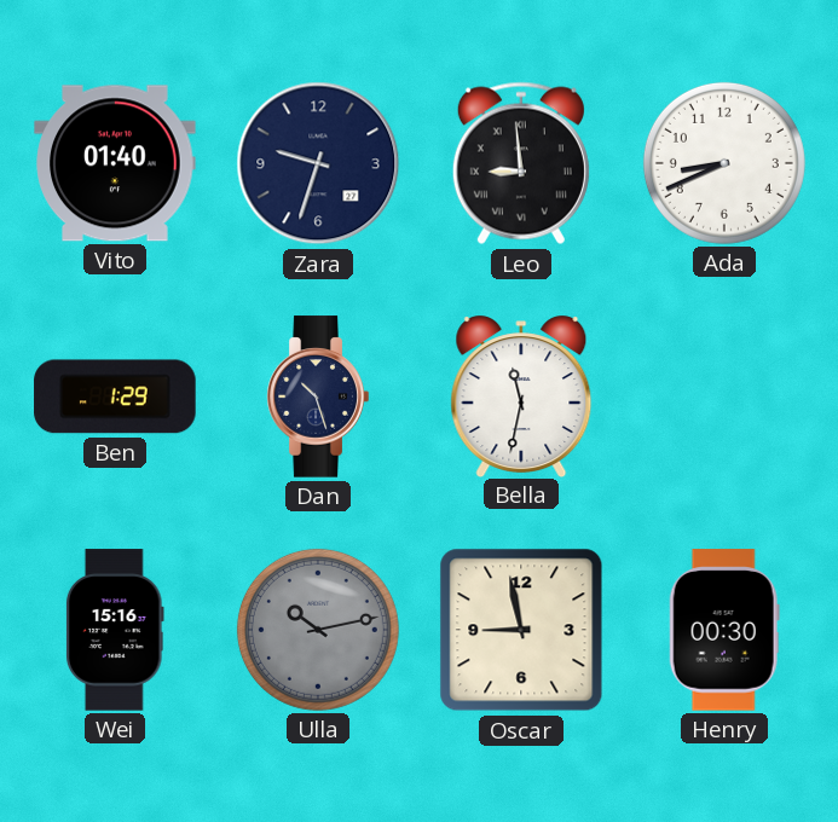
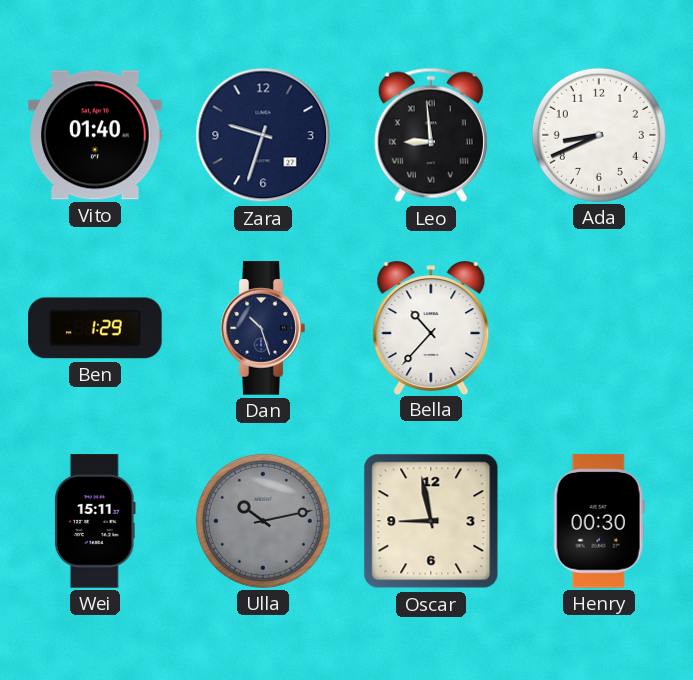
Bella: 11:32 -> 10:37
Wei: 15:16 -> 15:11
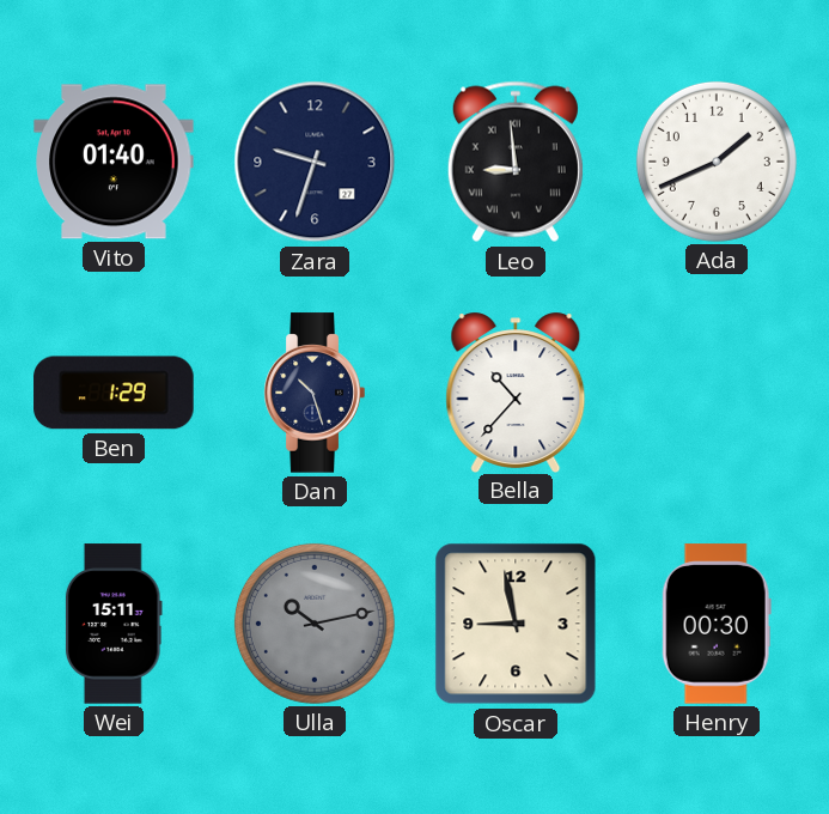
Ada: 8:41 -> 1:41
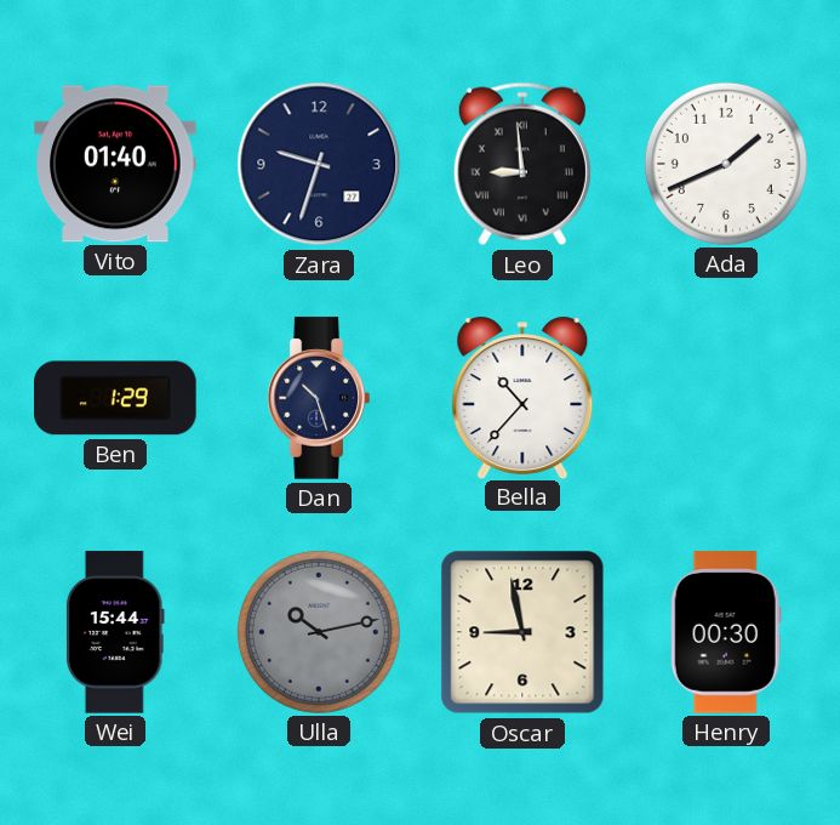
Wei: 15:11 -> 15:44
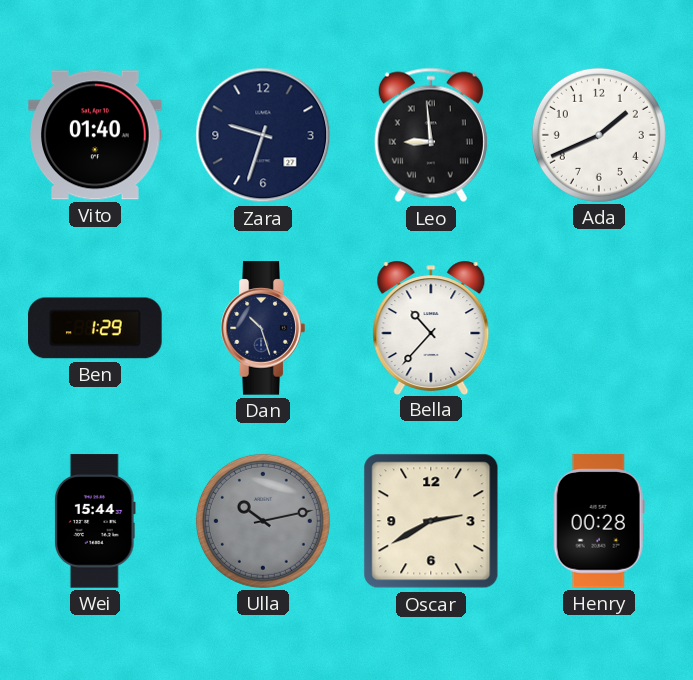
Oscar: 8:58 -> 2:40
Henry: 00:30 -> 00:28
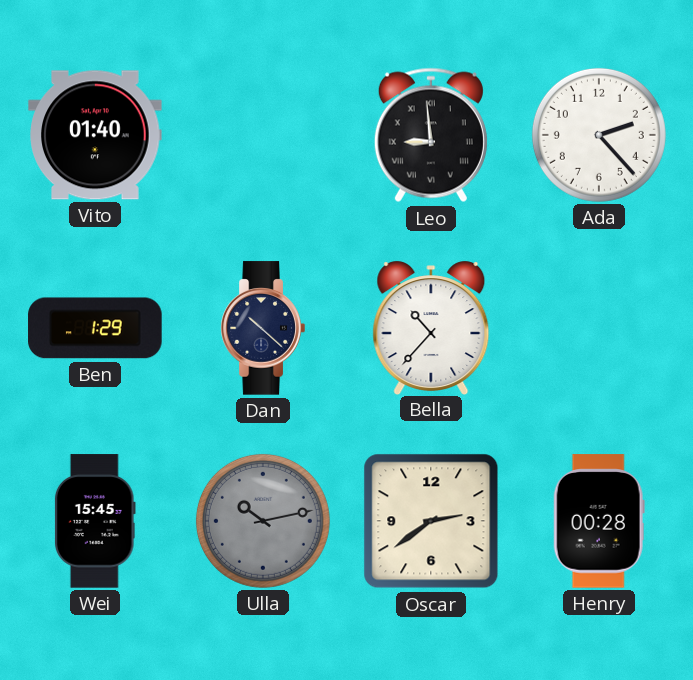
Zara: 9:33 -> none
Ada: 1:41 -> 2:23
Dan: 10:27 -> 10:22
Wei: 15:44 -> 15:45
Oscar: 2:40 -> 2:39
